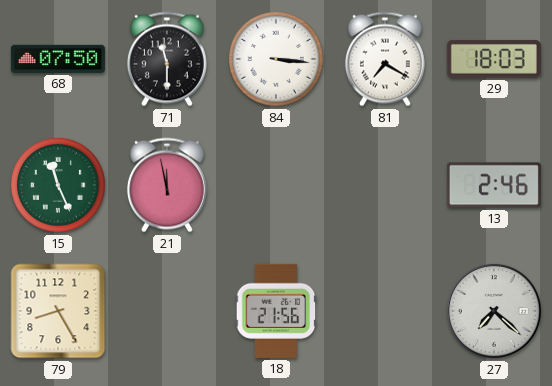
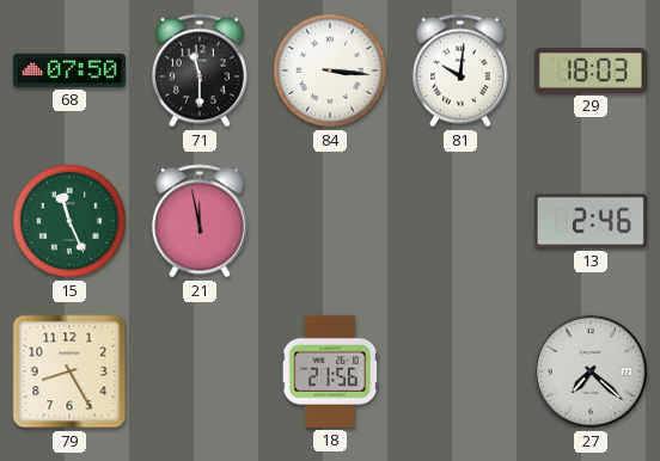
81: 7:20 -> 10:01
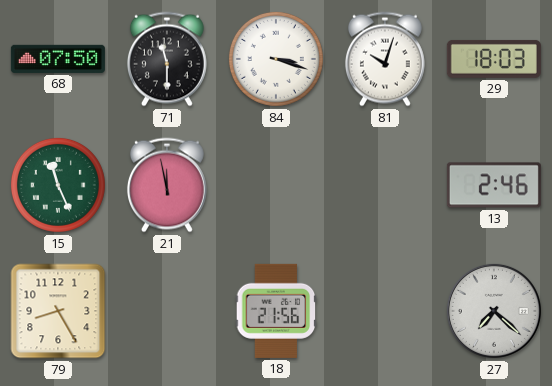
84: 3:16 -> 3:18
81: 10:01 -> 10:03
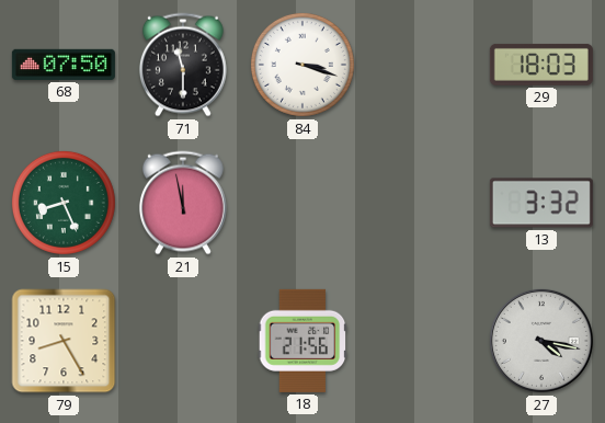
81: 10:03 -> none
15: 11:26 -> 8:26
13: 2:46 -> 3:32
27: 7:22 -> 4:17
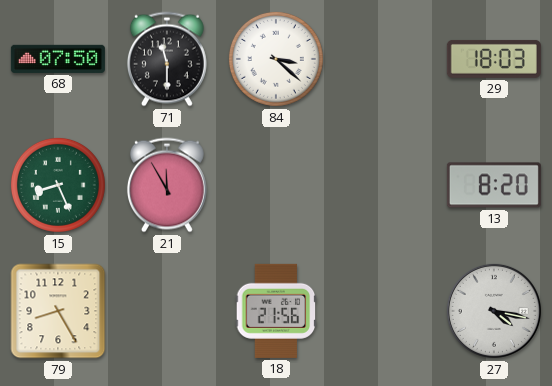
84: 3:18 -> 3:22
21: 11:58 -> 11:55
13: 3:32 -> 8:20
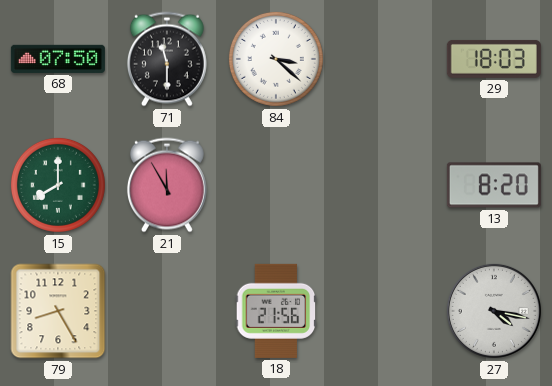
15: 8:26 -> 8:00
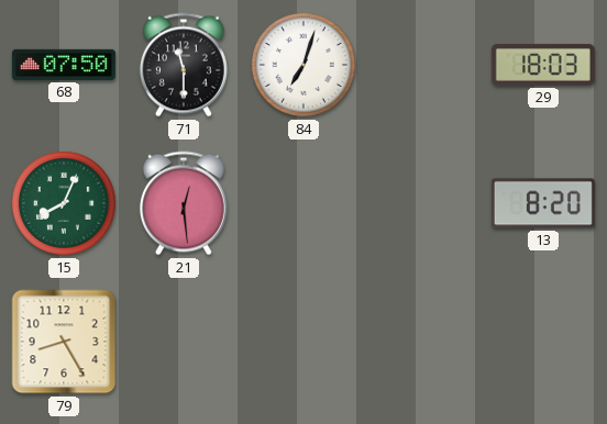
84: 3:22 -> 7:03
15: 8:00 -> 8:04
21: 11:55 -> 12:29
18: 21:56 -> none
27: 4:17 -> none
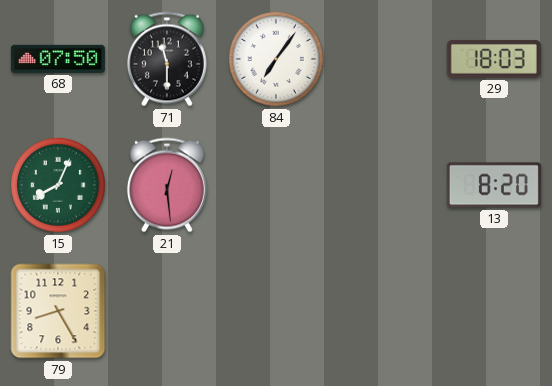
84: 7:03 -> 7:06
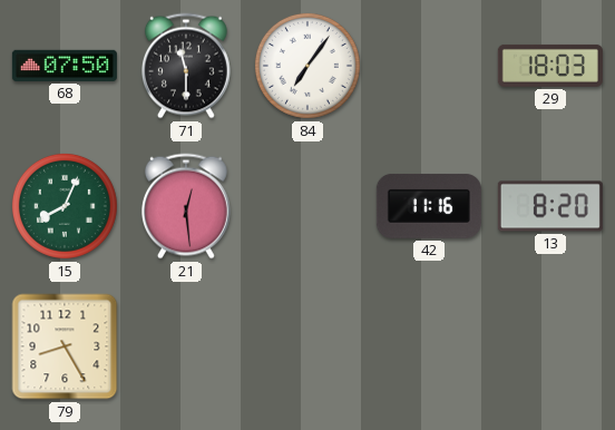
42: none -> 11:16
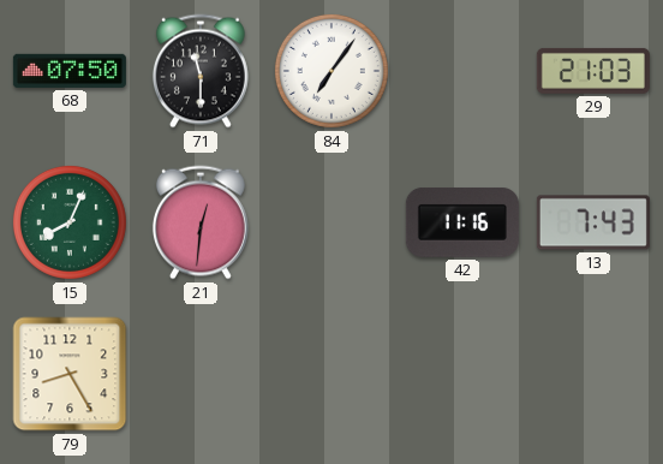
29: 18:03 -> 21:03
21: 12:29 -> 12:31
13: 8:20 -> 7:43
